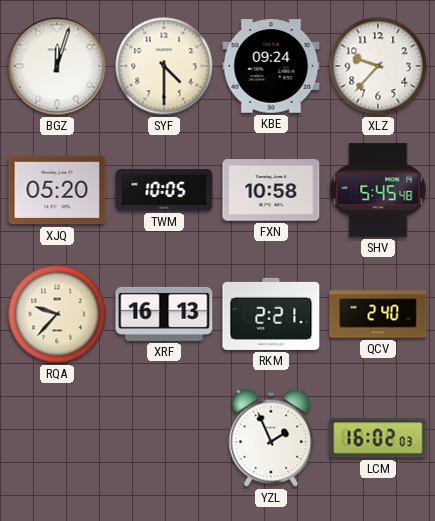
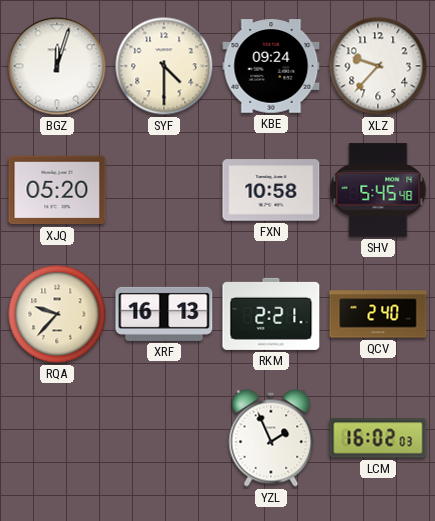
TWM: 10:05 -> none
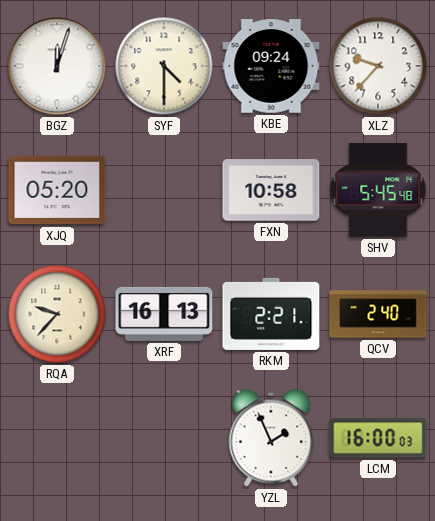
LCM: 16:02 -> 16:00
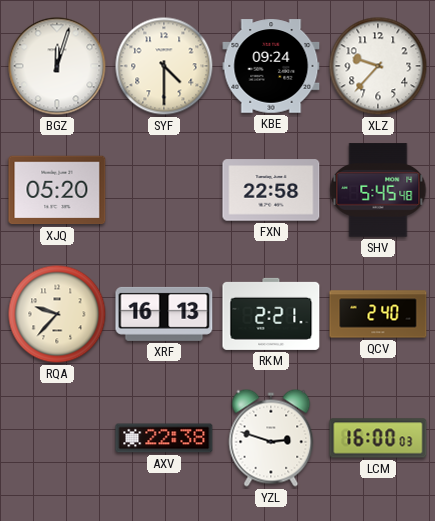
FXN: 10:58 -> 22:58
AXV: none -> 22:38
YZL: 1:56 -> 2:48
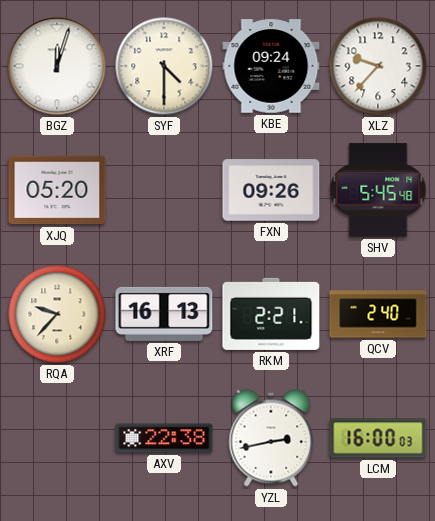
FXN: 22:58 -> 09:26
YZL: 2:48 -> 2:43
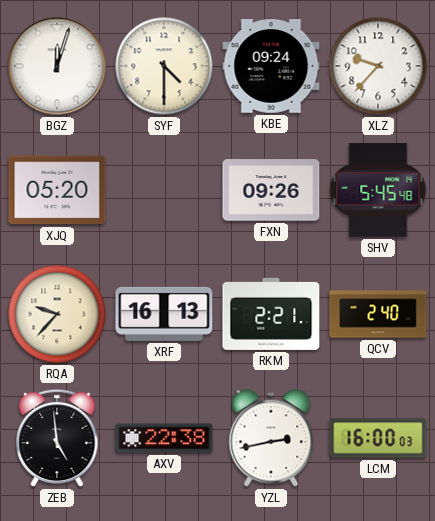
ZEB: none -> 4:59
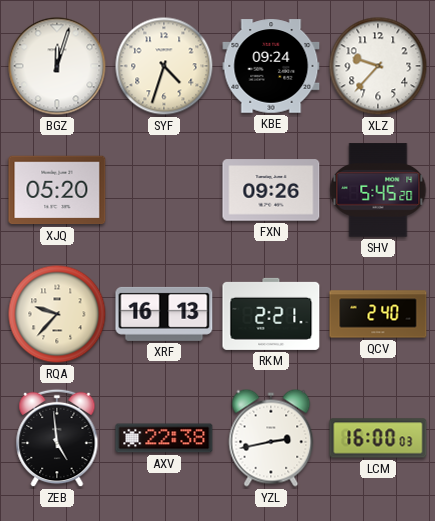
SYF: 4:30 -> 4:33
SHV: 5:45:48 -> 5:45:20
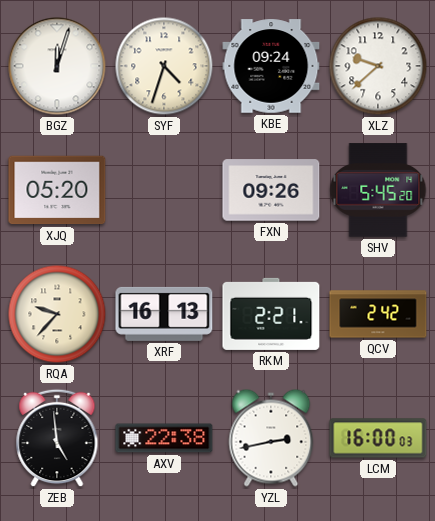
XLZ: 9:37 -> 9:38
QCV: 2:40 -> 2:42
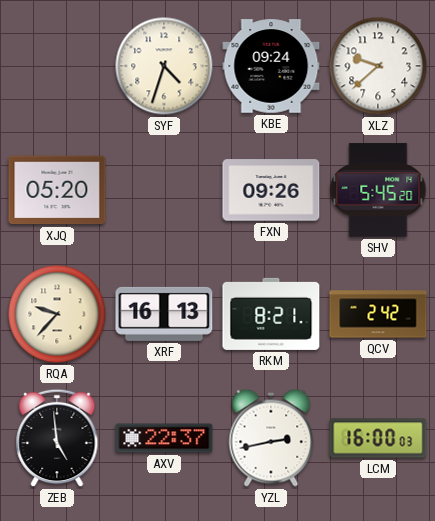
BGZ: 12:03 -> none
RKM: 2:21 -> 8:21
AXV: 22:38 -> 22:37
